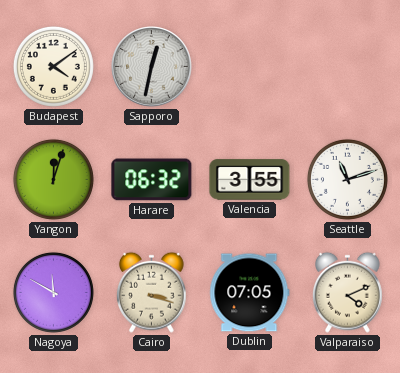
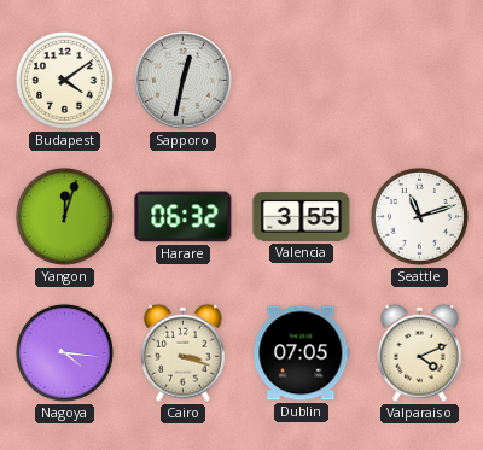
Nagoya: 11:50 -> 4:16
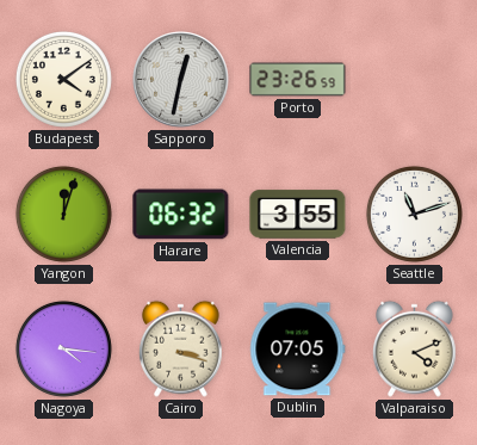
Porto: none -> 23:26
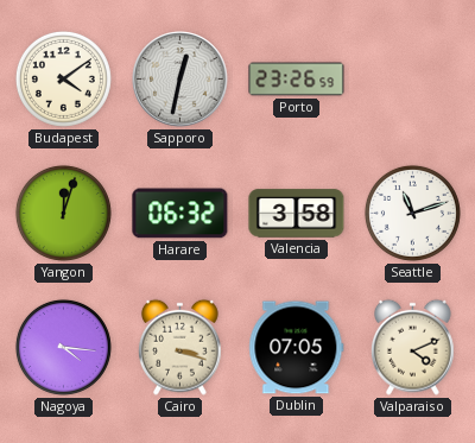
Valencia: 3:55 -> 3:58
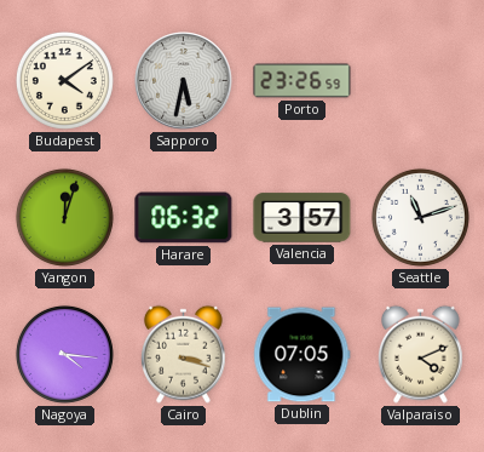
Sapporo: 12:32 -> 5:32
Valencia: 3:58 -> 3:57
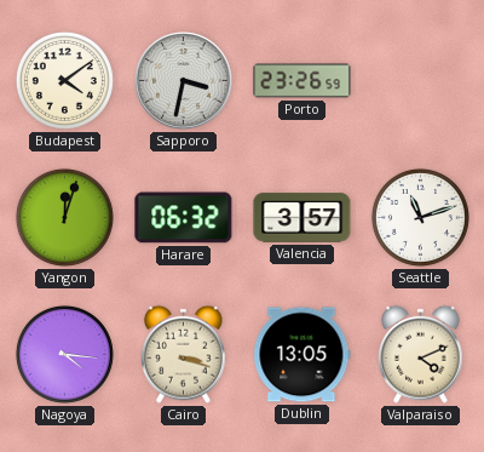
Sapporo: 5:32 -> 3:32
Dublin: 07:05 -> 13:05
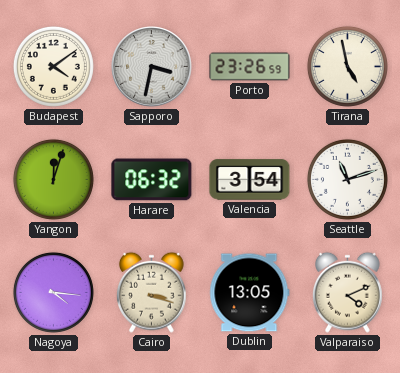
Tirana: none -> 4:58
Valencia: 3:57 -> 3:54
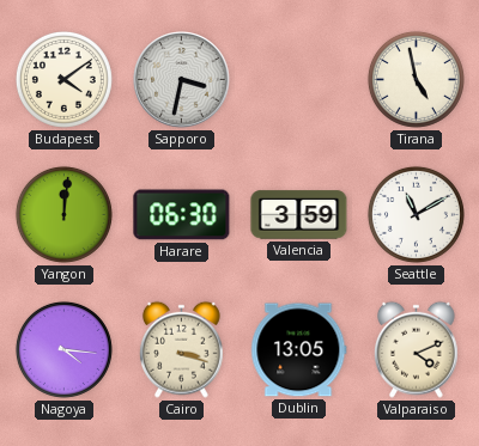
Porto: 23:26 -> none
Yangon: 12:03 -> 12:01
Harare: 06:32 -> 06:30
Valencia: 3:54 -> 3:59
Seattle: 11:12 -> 11:10
